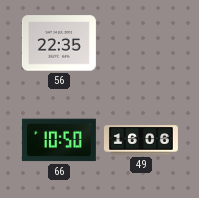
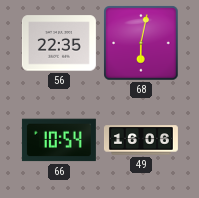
68: none -> 6:02
66: 10:50 -> 10:54
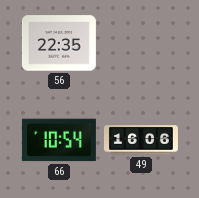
68: 6:02 -> none
